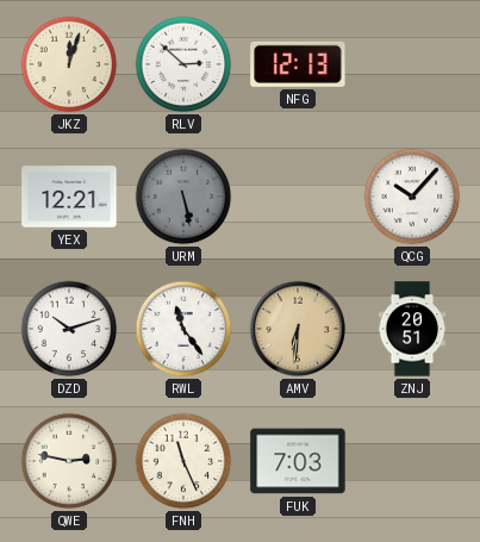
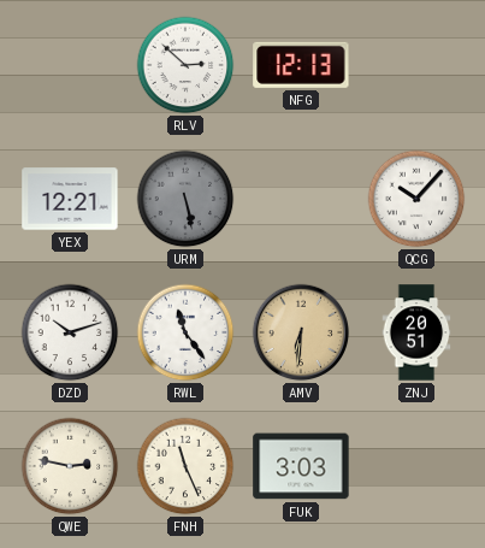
JKZ: 12:03 -> none
FUK: 7:03 -> 3:03
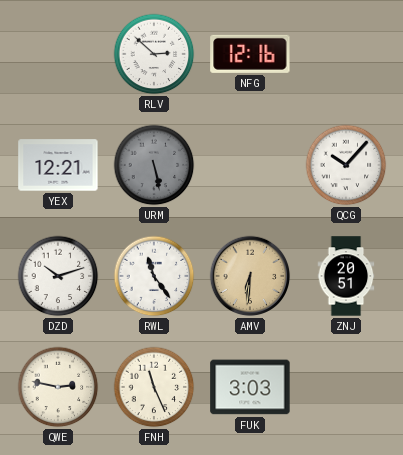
NFG: 12:13 -> 12:16
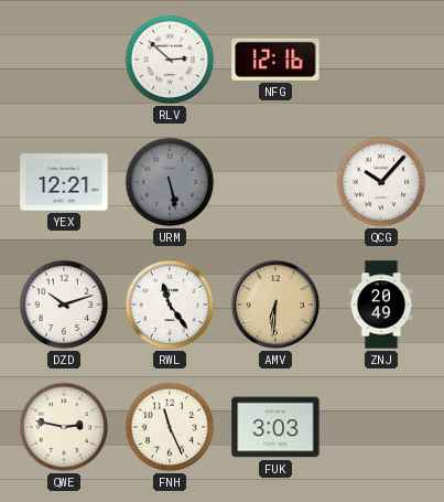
ZNJ: 20:51 -> 20:49
